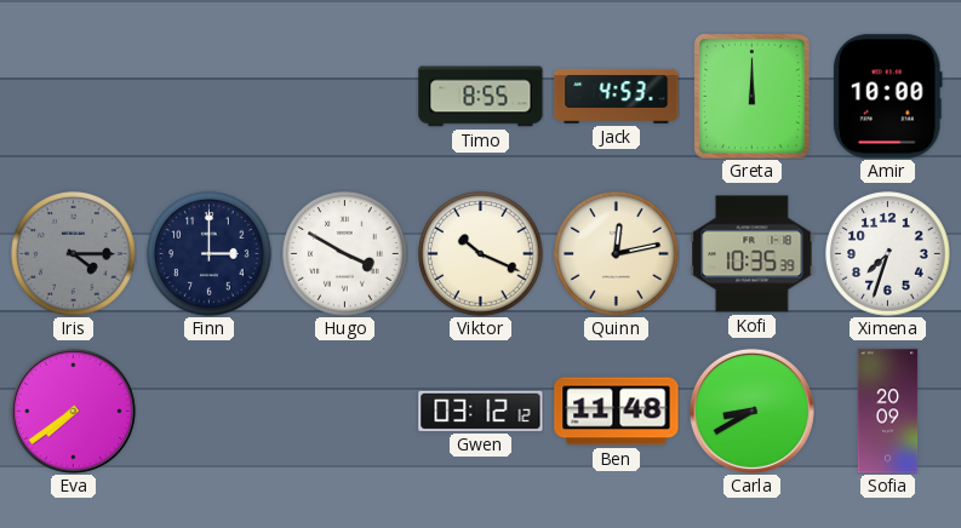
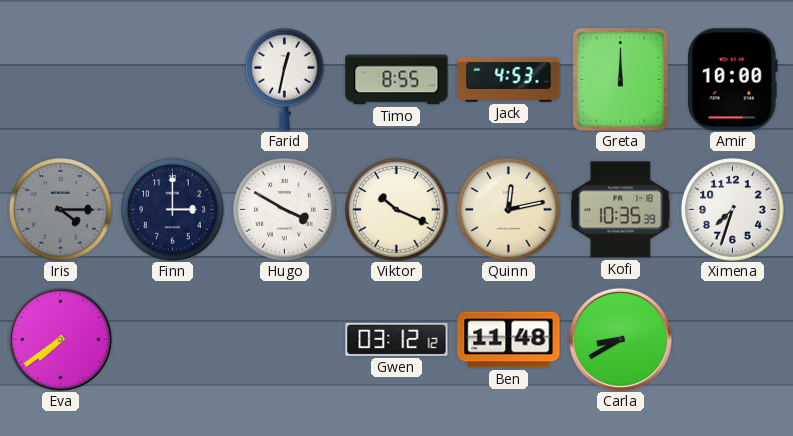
Farid: none -> 12:32
Sofia: 20:09 -> none
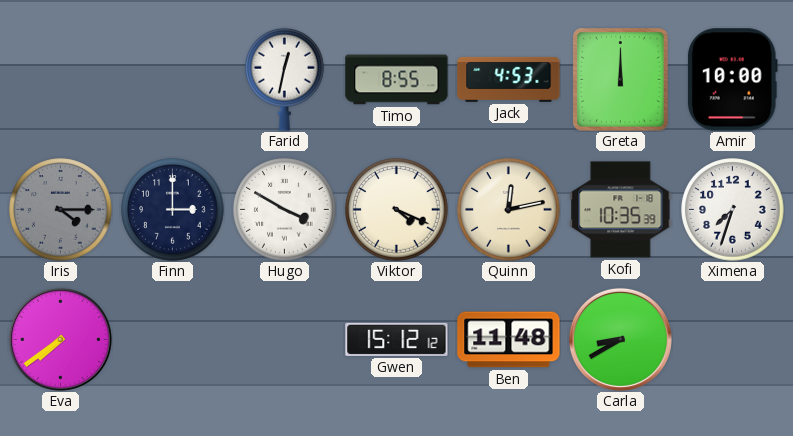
Viktor: 10:19 -> 4:19
Gwen: 03:12 -> 15:12
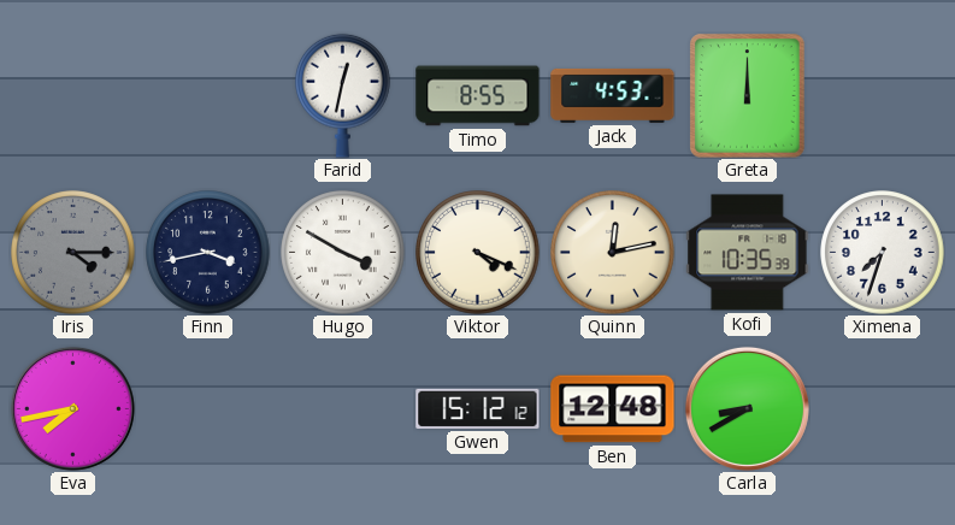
Amir: 10:00 -> none
Finn: 3:00 -> 3:43
Eva: 7:39 -> 7:43
Ben: 11:48 -> 12:48
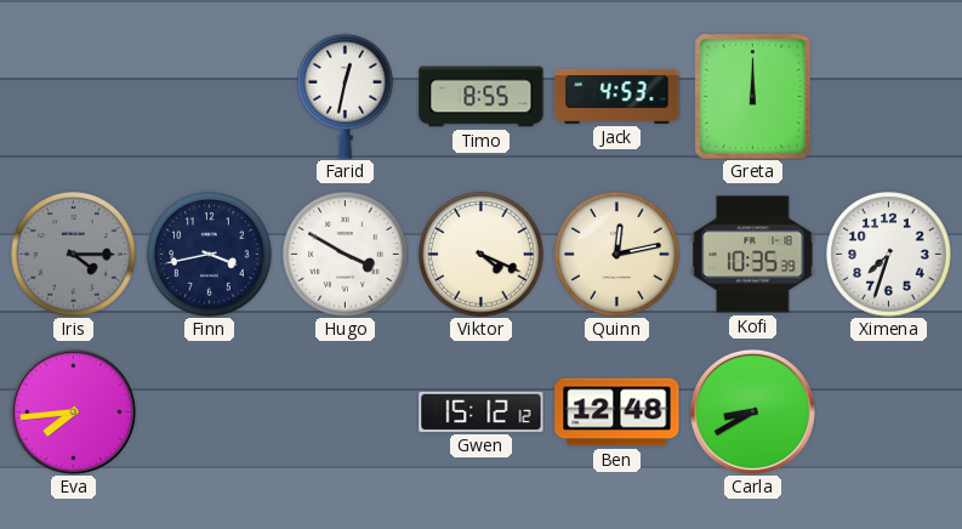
Eva: 7:43 -> 7:44
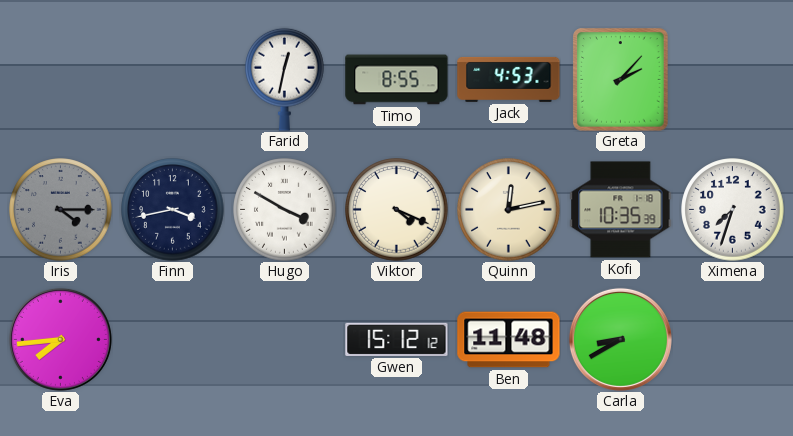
Greta: 12:00 -> 2:07
Ben: 12:48 -> 11:48
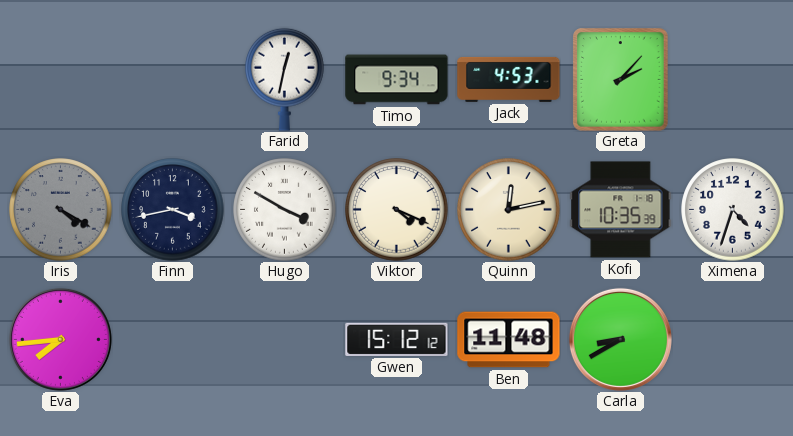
Timo: 8:55 -> 9:34
Iris: 4:15 -> 4:20
Ximena: 7:33 -> 4:33
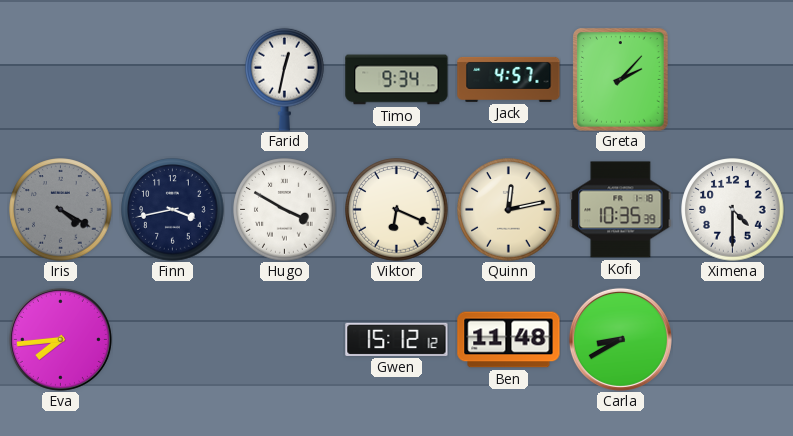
Jack: 4:53 -> 4:57
Viktor: 4:19 -> 6:19
Ximena: 4:33 -> 4:30
